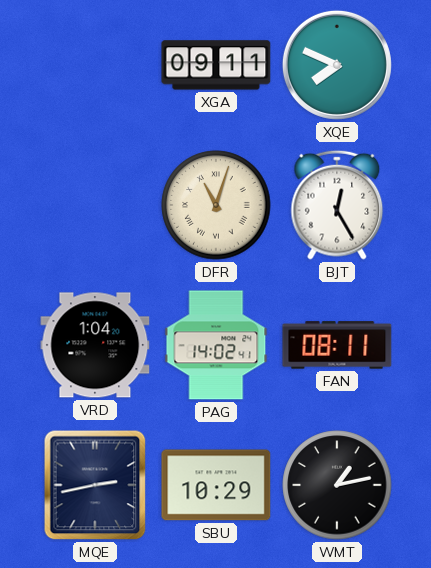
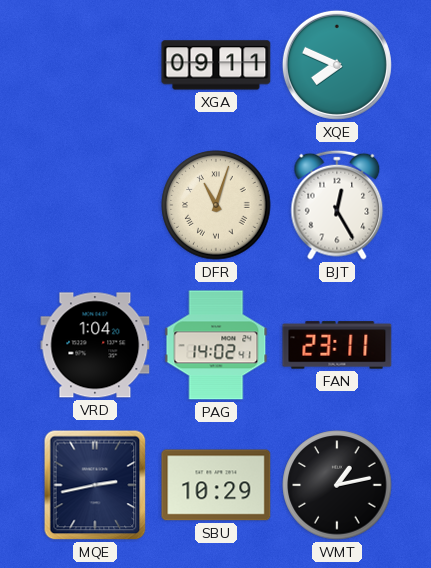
FAN: 08:11 -> 23:11
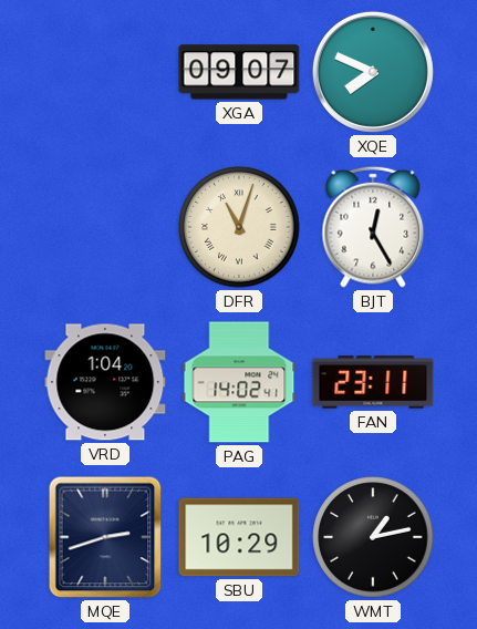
XGA: 09:11 -> 09:07
MQE: 2:43 -> 2:42
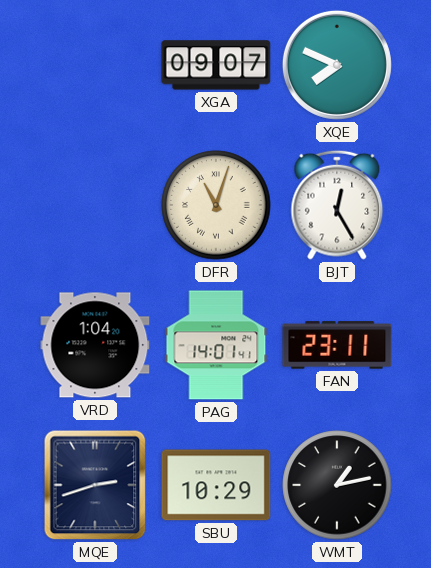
PAG: 14:02 -> 14:01
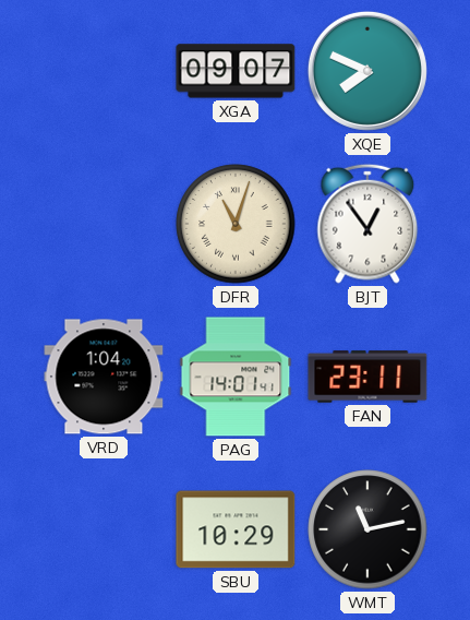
BJT: 12:25 -> 12:54
MQE: 2:42 -> none
WMT: 1:13 -> 11:13
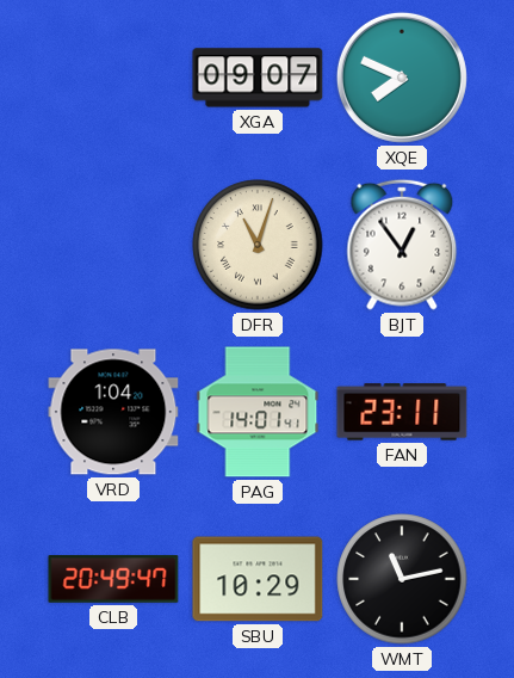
CLB: none -> 20:49
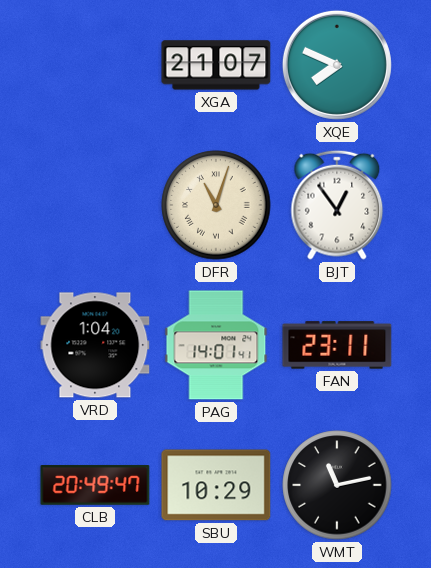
XGA: 09:07 -> 21:07
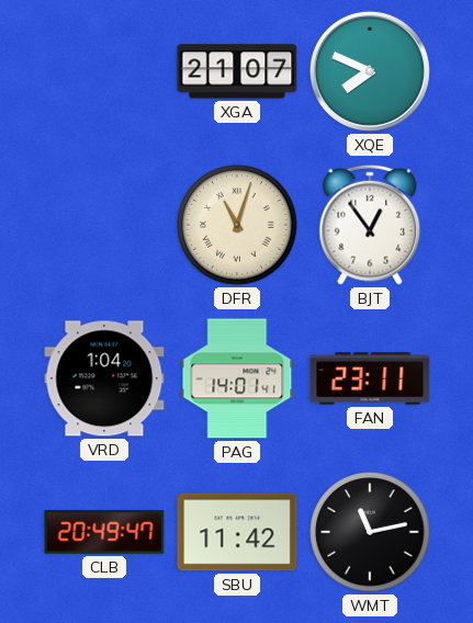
SBU: 10:29 -> 11:42
